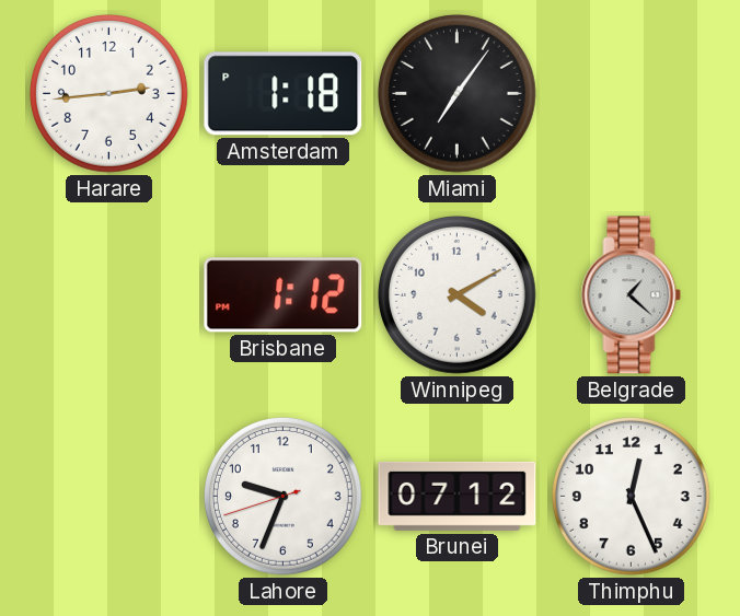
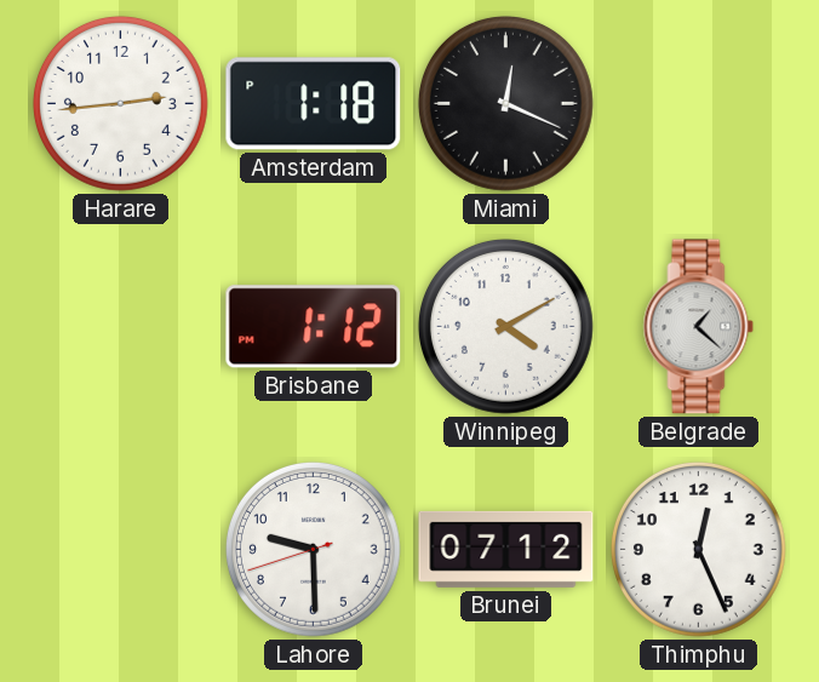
Miami: 7:06 -> 12:19
Lahore: 9:33 -> 9:29
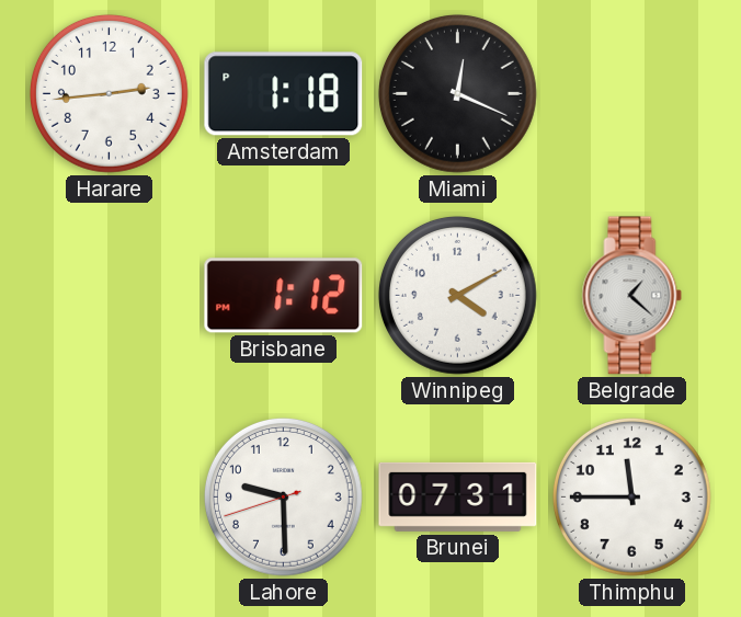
Brunei: 07:12 -> 07:31
Thimphu: 12:26 -> 11:45
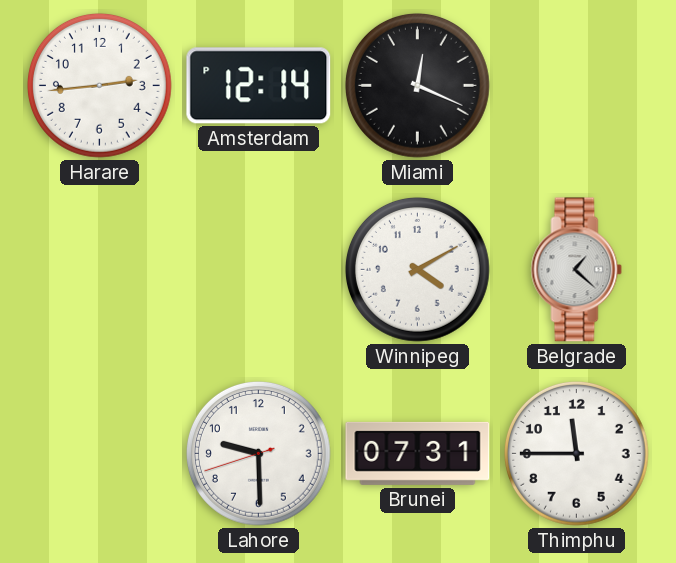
Amsterdam: 1:18 -> 12:14
Brisbane: 1:12 -> none
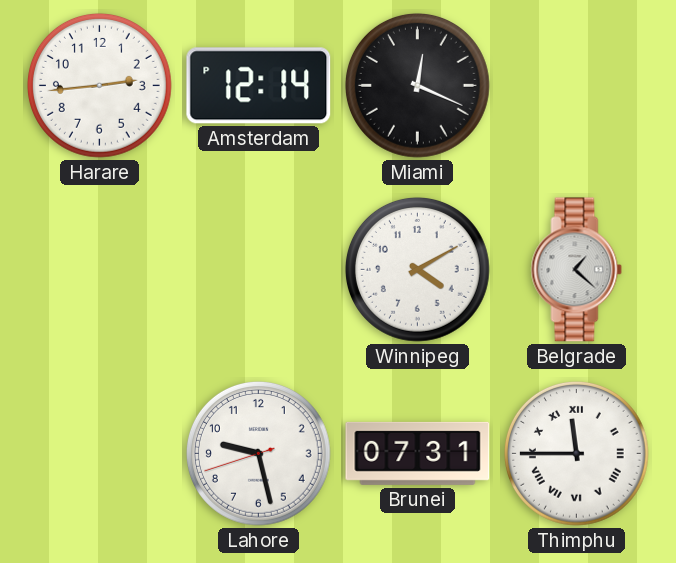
Lahore: 9:29 -> 9:27
Thimphu numerals: Arabic -> Roman
